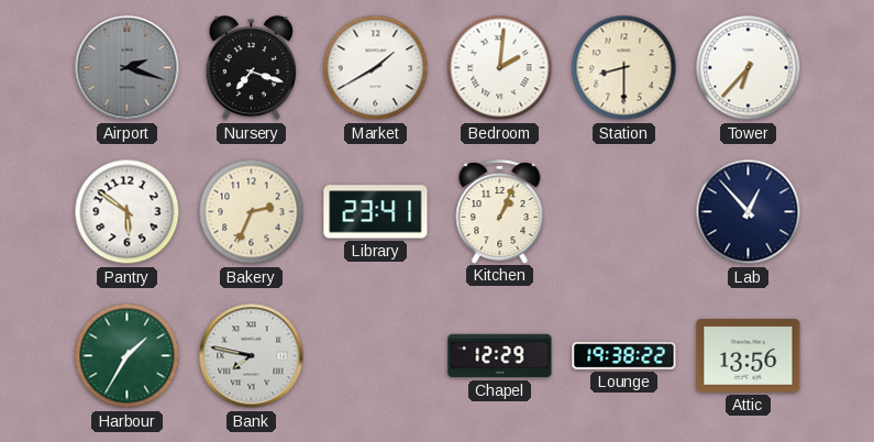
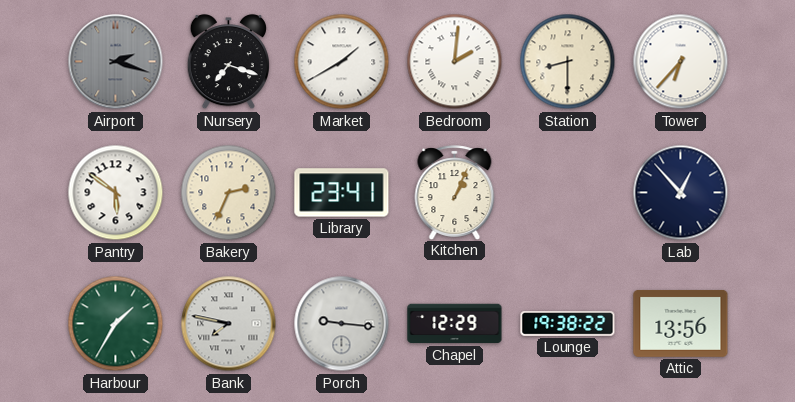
Porch: none -> 9:16
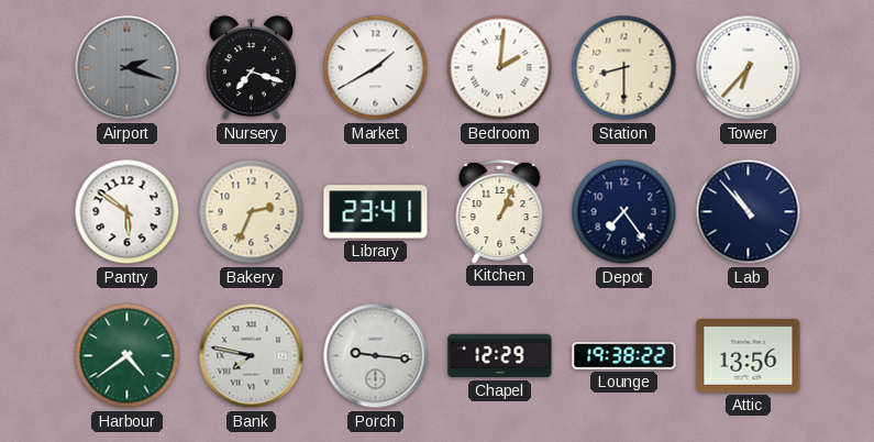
Depot: none -> 7:24
Lab: 12:53 -> 10:53
Harbour: 1:35 -> 4:39
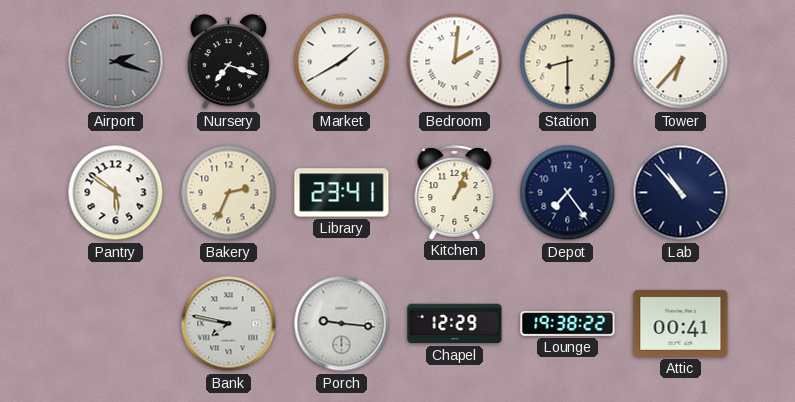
Harbour: 4:39 -> none
Attic: 13:56 -> 00:41
